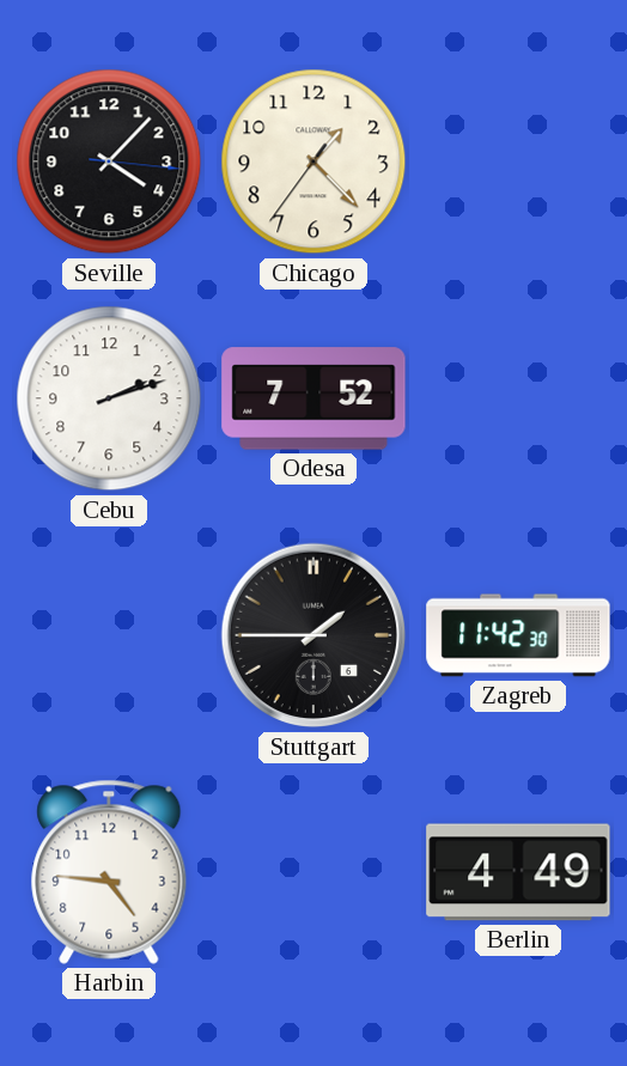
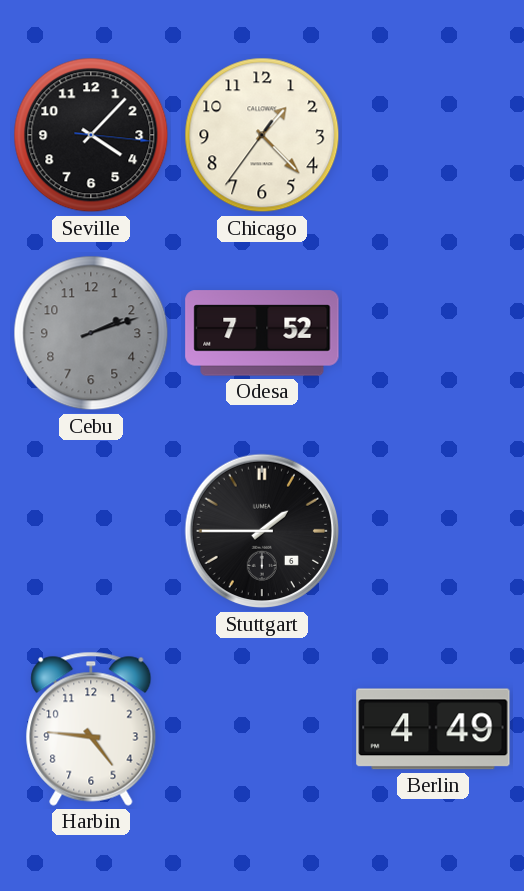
Cebu dial: white -> grey
Zagreb: 11:42 -> none
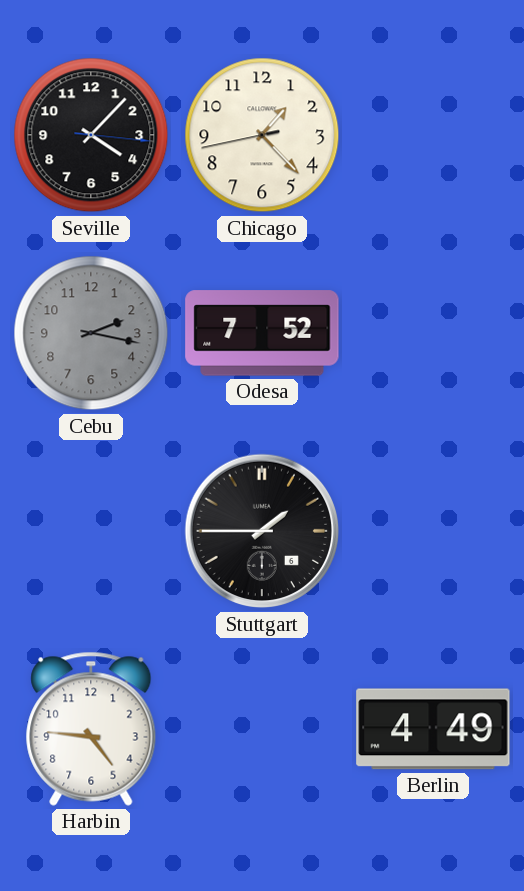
Chicago: 1:22:36 -> 1:22:43
Cebu: 2:12 -> 2:17
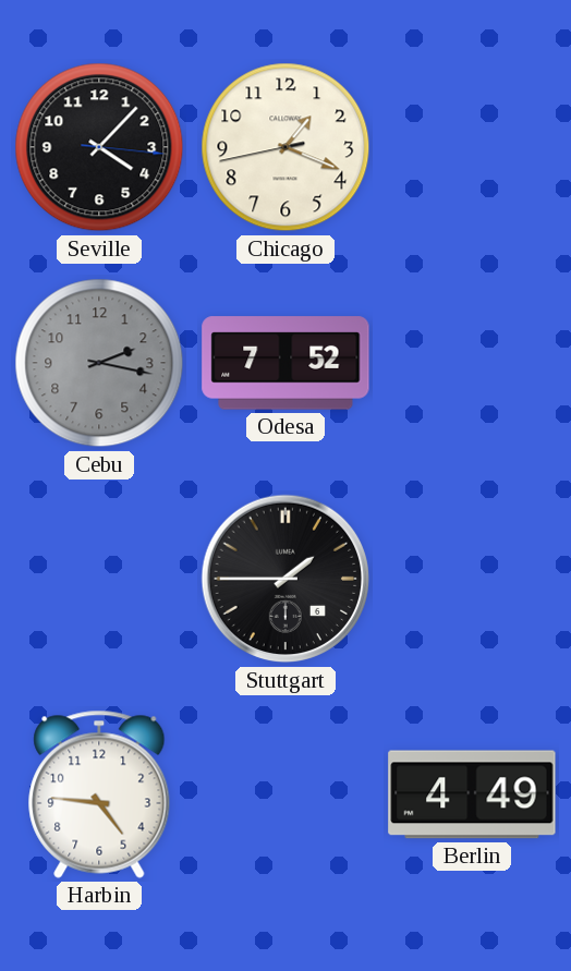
Chicago: 1:22 -> 1:18
